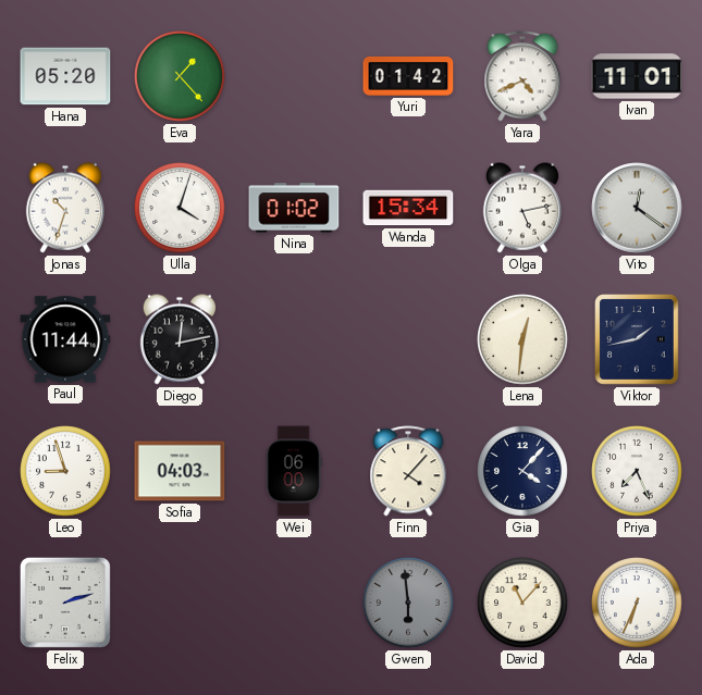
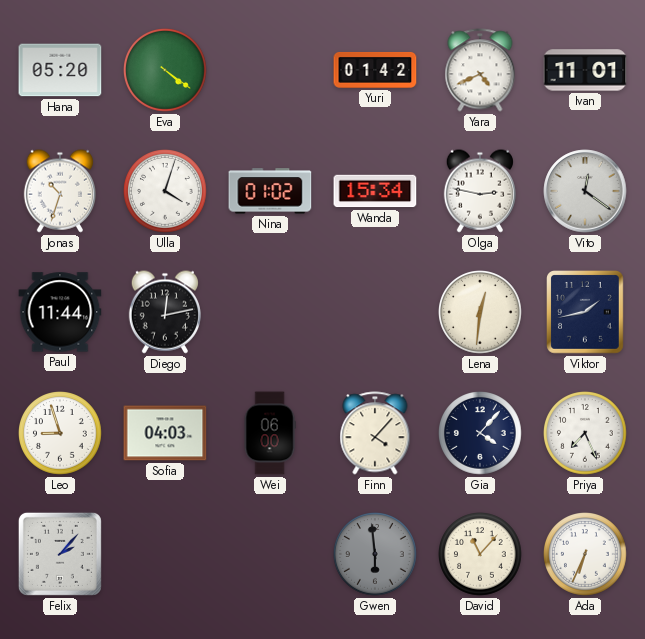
Eva: 1:23 -> 4:21
Olga: 5:13 -> 2:47
Felix: 2:12 -> 2:07
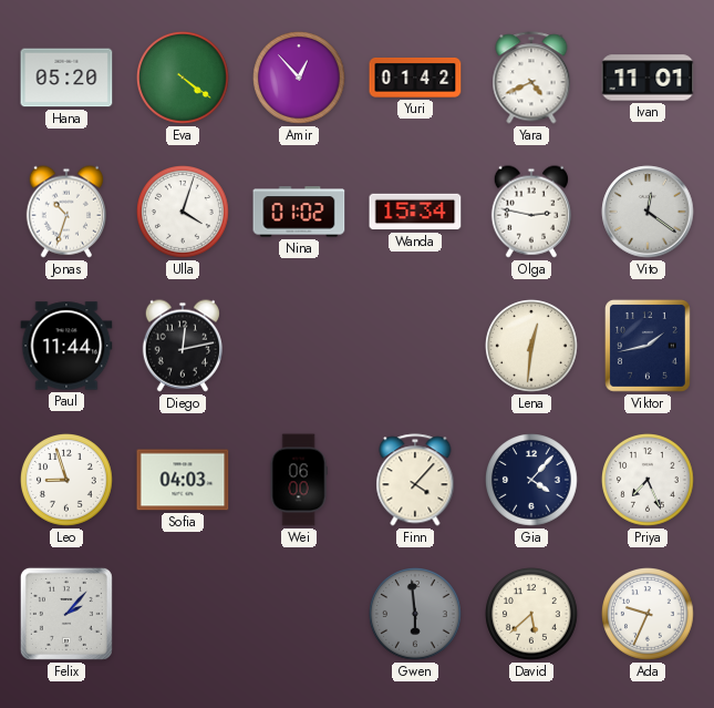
Amir: none -> 12:53
David: 11:07 -> 5:38
Ada: 6:34 -> 9:34
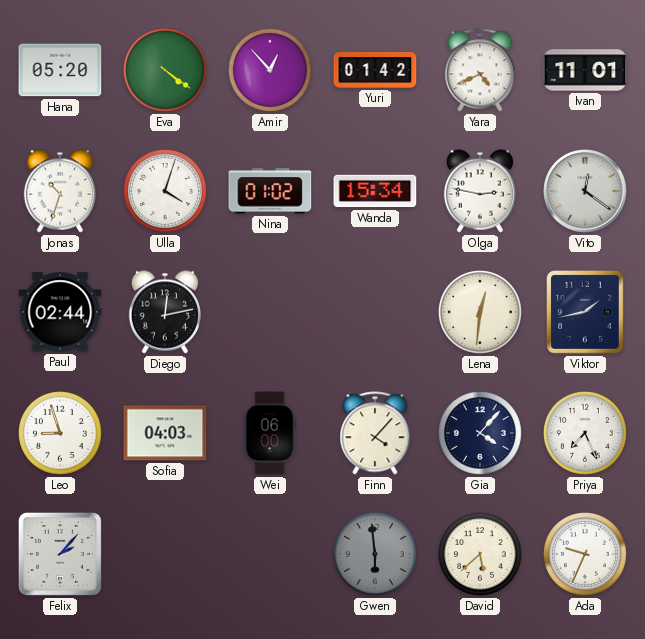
Paul: 11:44 -> 02:44
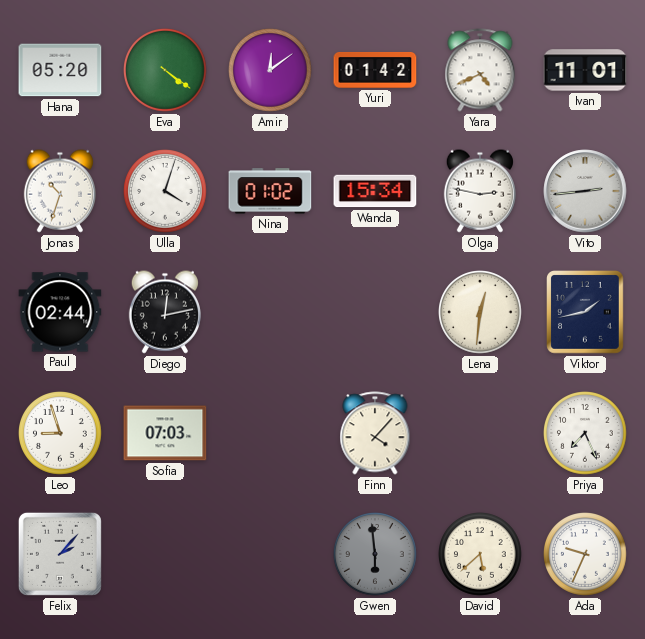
Amir: 12:53 -> 12:09
Vito: 12:21 -> 2:44
Sofia: 04:03 -> 07:03
Wei: 06:00 -> none
Gia: 4:07 -> none
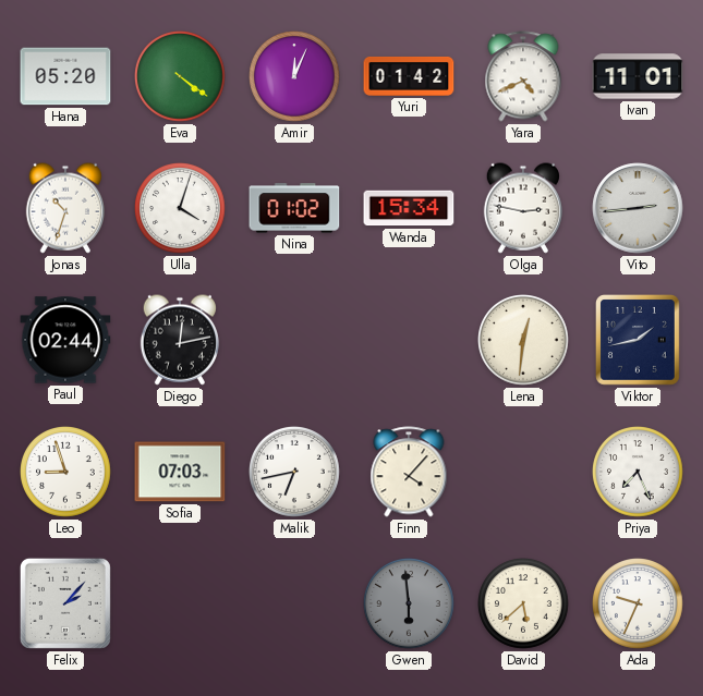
Amir: 12:09 -> 12:04
Malik: none -> 6:43
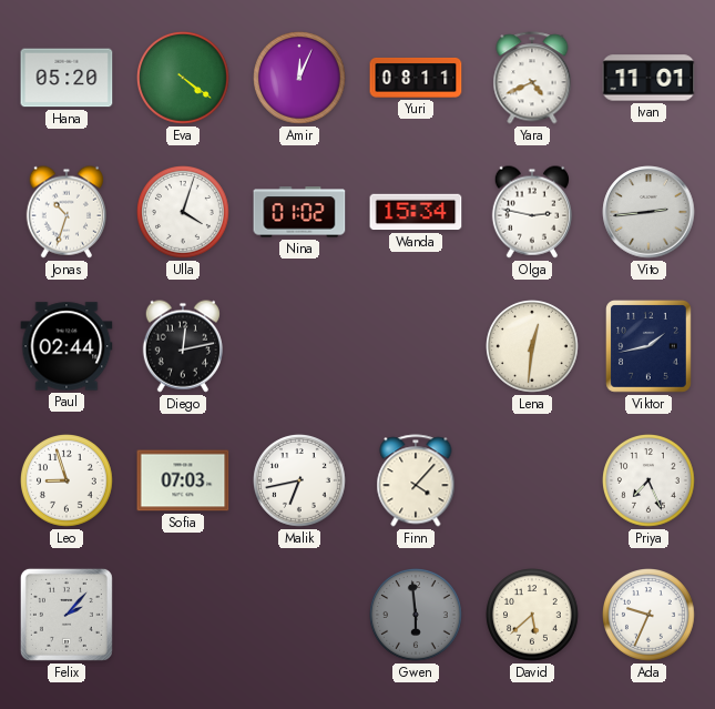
Yuri: 01:42 -> 08:11
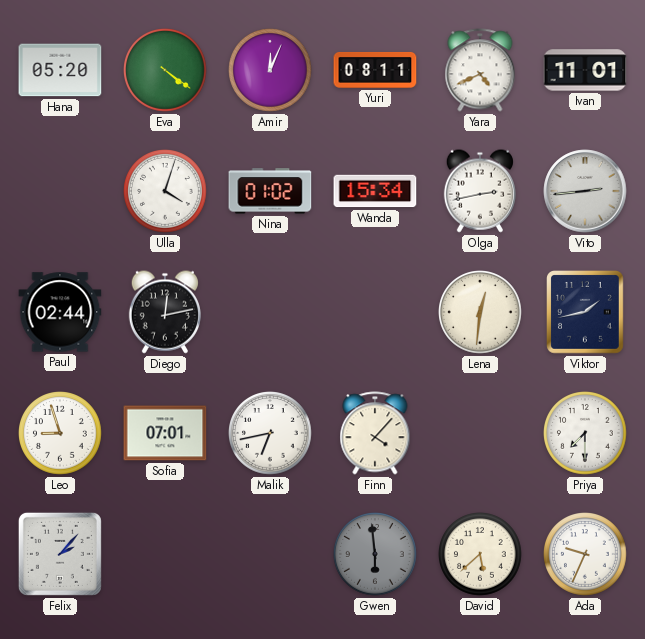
Jonas: 10:33 -> none
Olga: 2:47 -> 2:43
Sofia: 07:03 -> 07:01
Priya: 7:26 -> 7:30
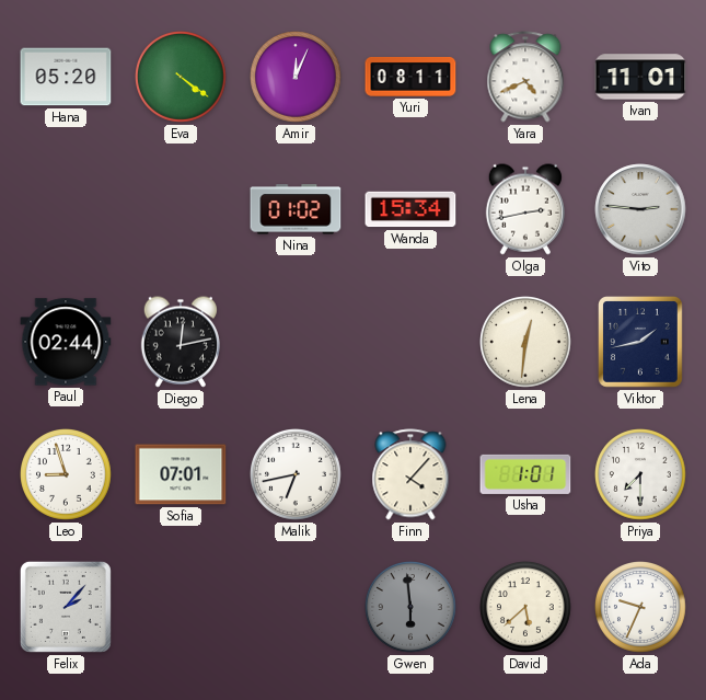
Ulla: 4:03 -> none
Vito: 2:44 -> 2:46
Usha: none -> 1:01
